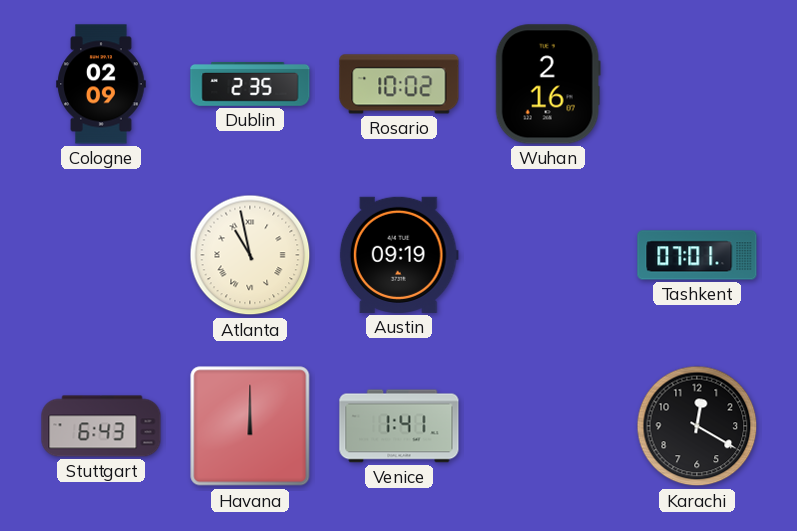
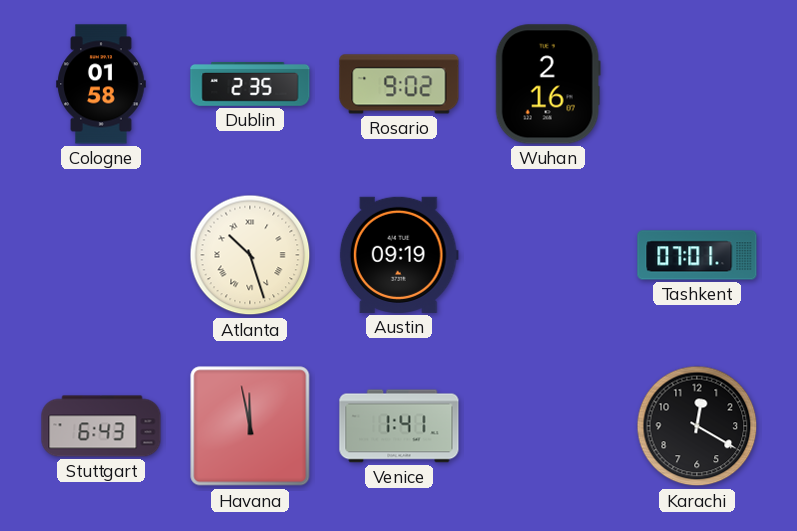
Cologne: 02:09 -> 01:58
Rosario: 10:02 -> 9:02
Atlanta: 10:58 -> 10:27
Havana: 12:00 -> 11:58
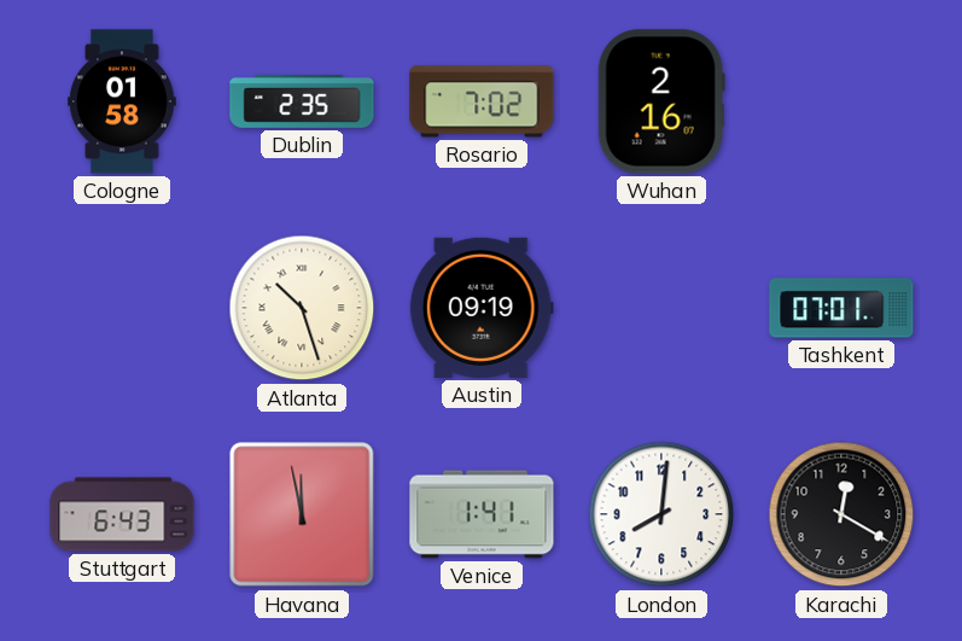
Rosario: 9:02 -> 7:02
London: none -> 8:01
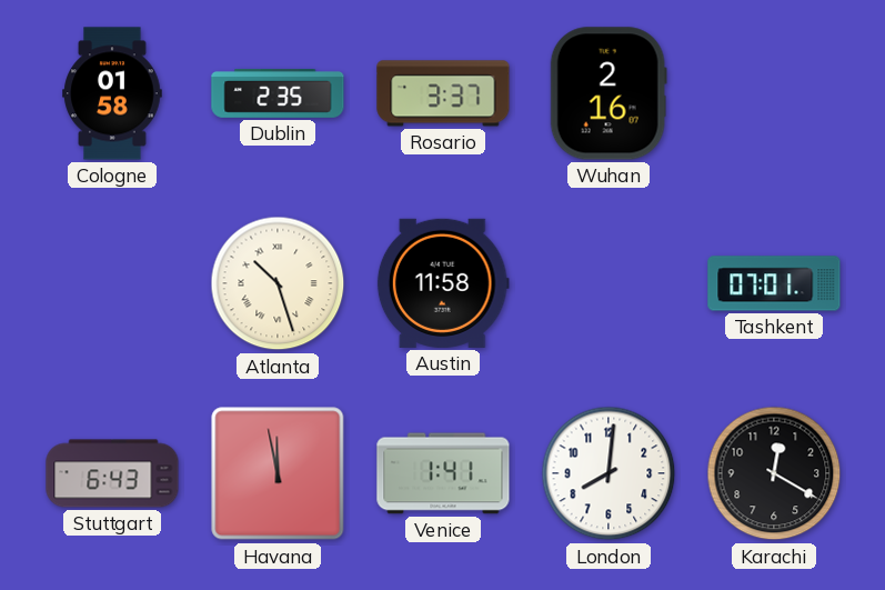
Rosario: 7:02 -> 3:37
Austin: 09:19 -> 11:58
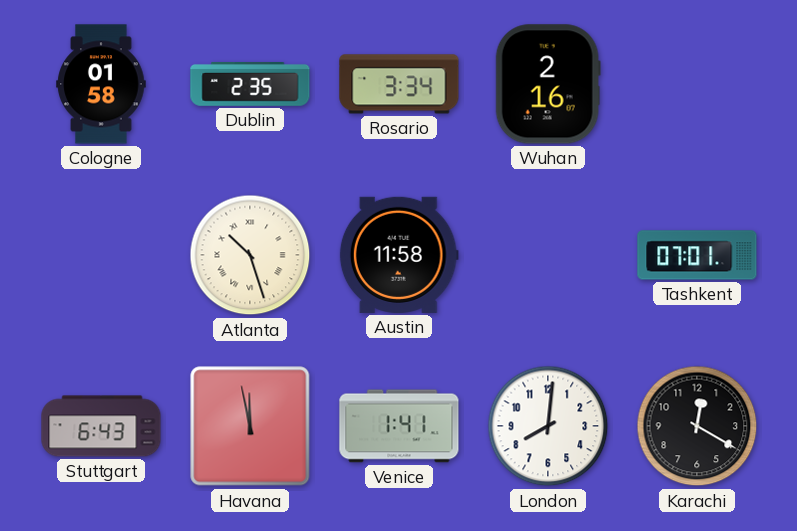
Rosario: 3:37 -> 3:34
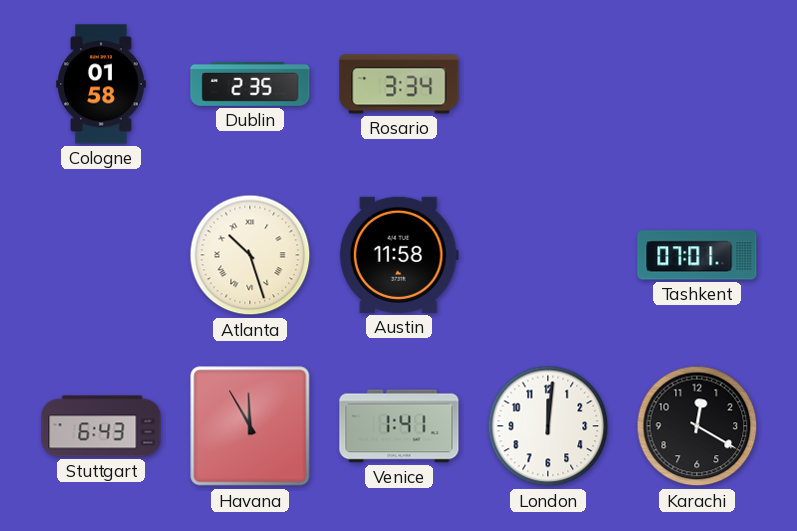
Wuhan: 2:16 -> none
Havana: 11:58 -> 11:55
London: 8:01 -> 12:01
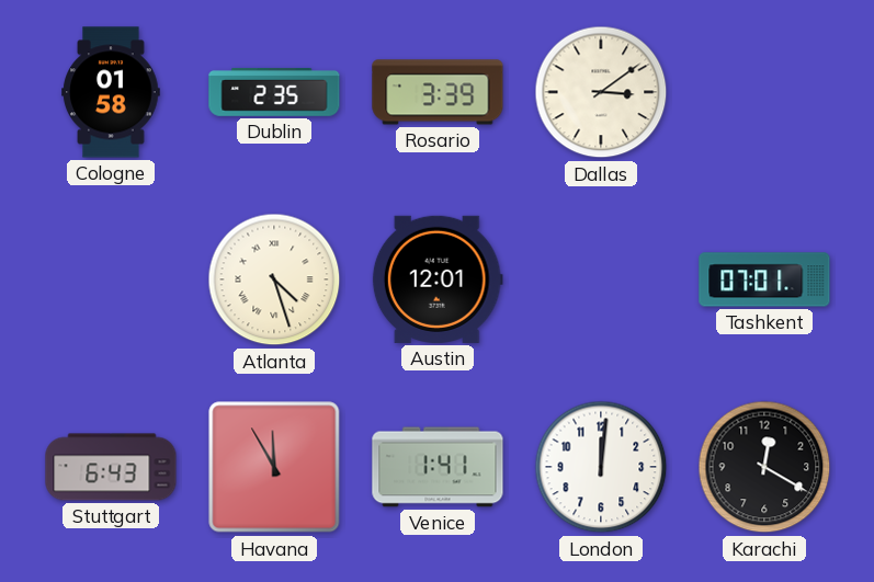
Rosario: 3:34 -> 3:39
Dallas: none -> 3:09
Atlanta: 10:27 -> 4:27
Austin: 11:58 -> 12:01
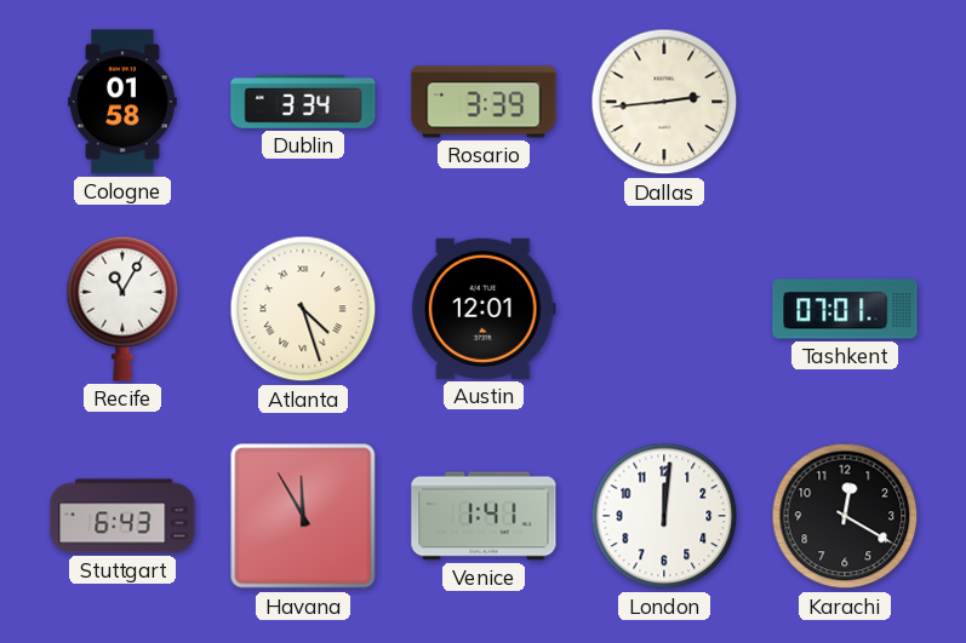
Dublin: 2:35 -> 3:34
Dallas: 3:09 -> 2:44
Recife: none -> 11:05
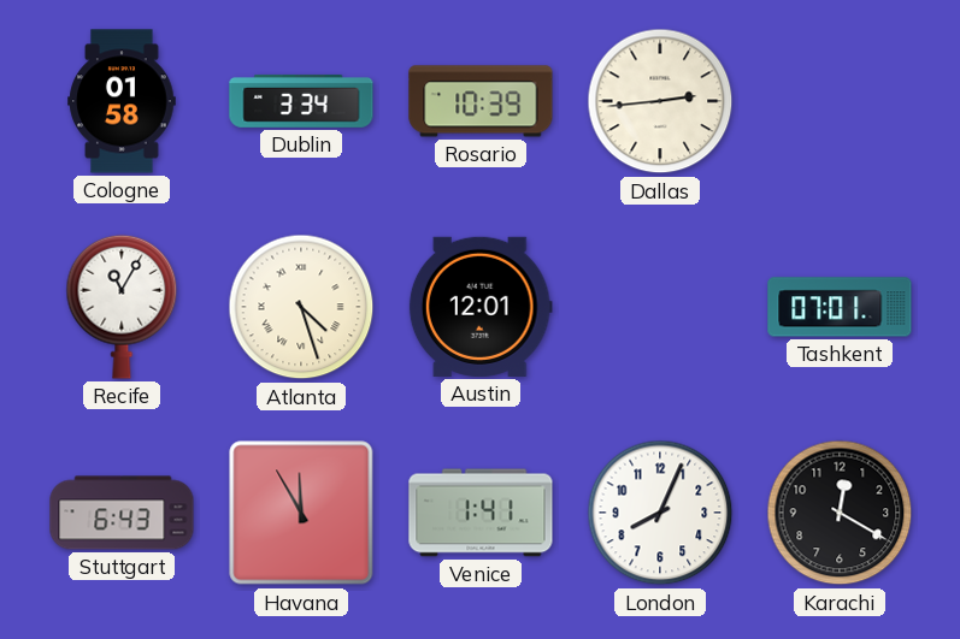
Rosario: 3:39 -> 10:39
London: 12:01 -> 8:04
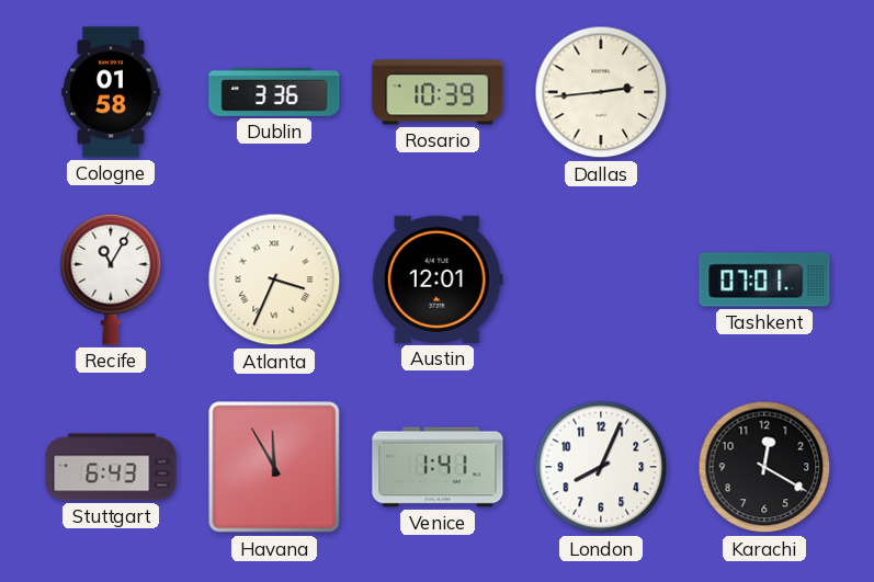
Dublin: 3:34 -> 3:36
Atlanta: 4:27 -> 3:34
